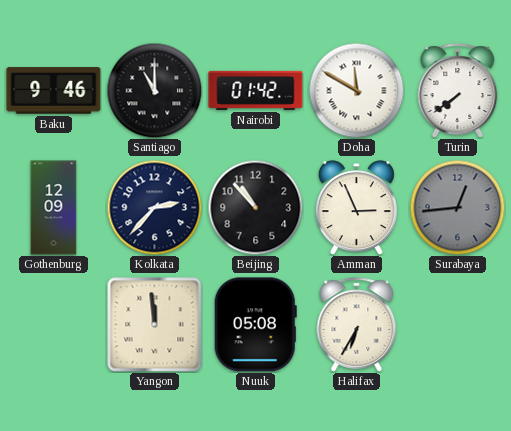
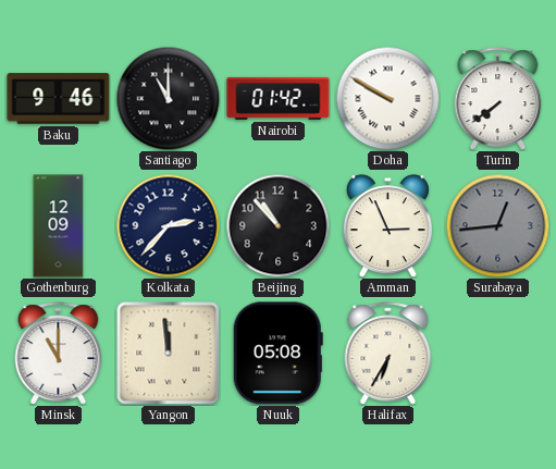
Doha: 11:50 -> 9:50
Minsk: none -> 11:00
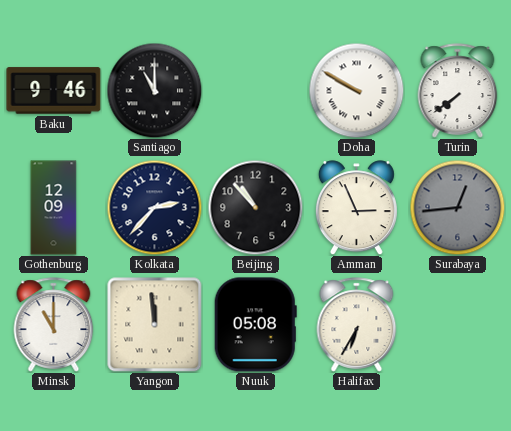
Nairobi: 01:42 -> none
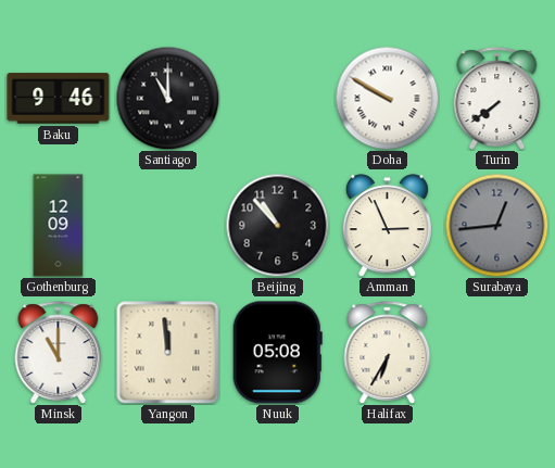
Kolkata: 2:37 -> none
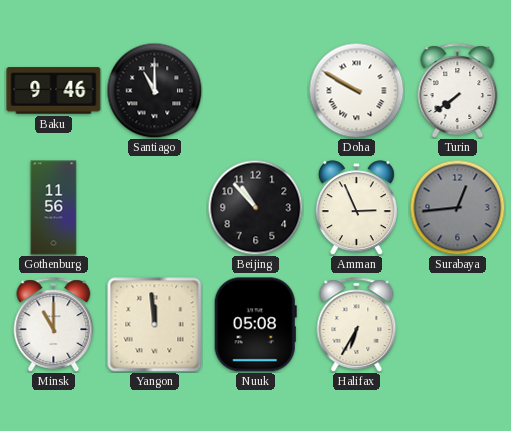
Gothenburg: 12:09 -> 11:56
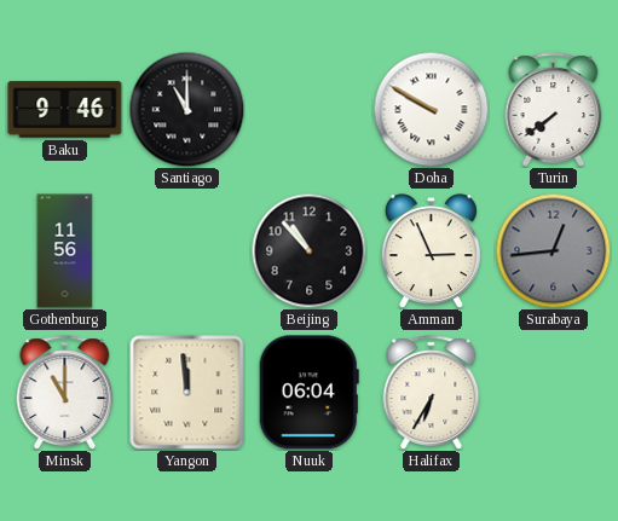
Nuuk: 05:08 -> 06:04
